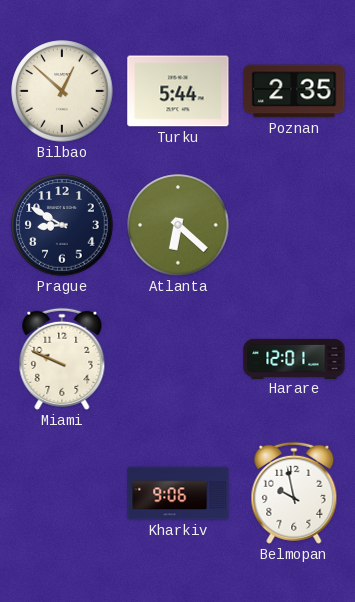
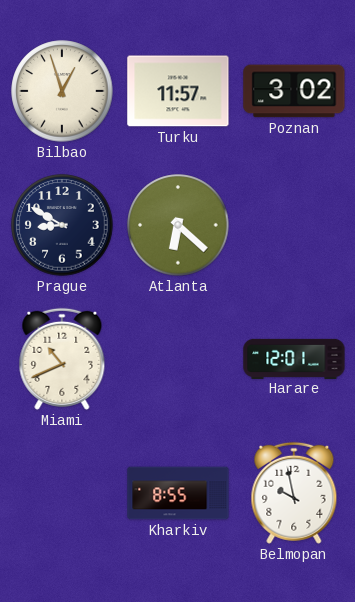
Bilbao: 12:52 -> 12:57
Turku: 5:44 -> 11:57
Poznan: 2:35 -> 3:02
Miami: 9:49 -> 10:41
Kharkiv: 9:06 -> 8:55
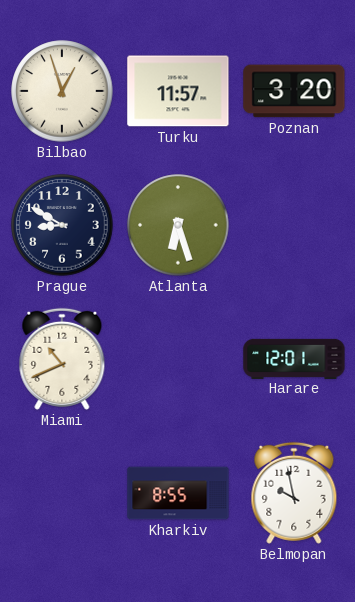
Poznan: 3:02 -> 3:20
Atlanta: 6:22 -> 6:27
